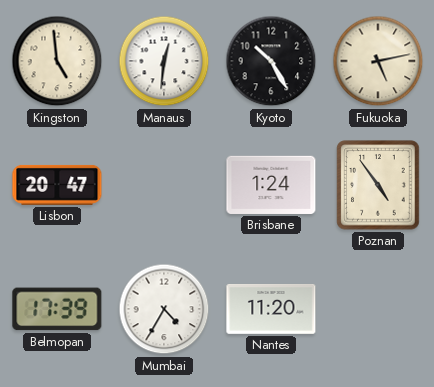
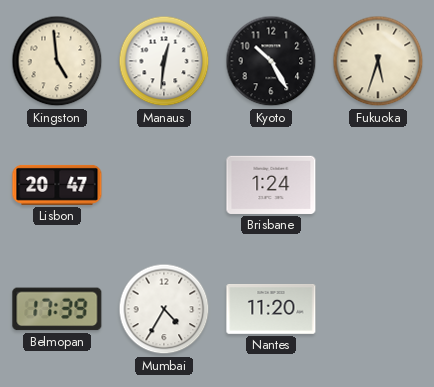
Fukuoka: 5:13 -> 5:33
Poznan: 4:54 -> none
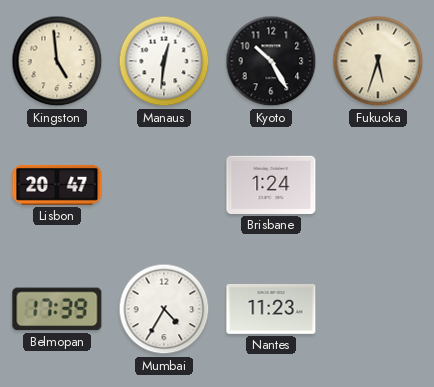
Nantes: 11:20 -> 11:23
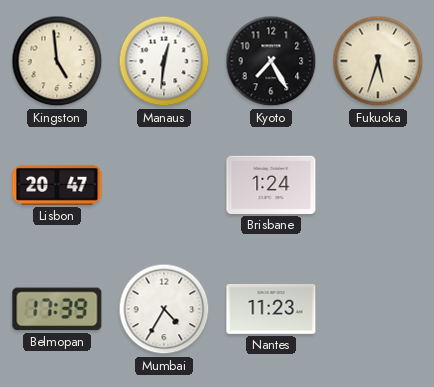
Kyoto: 10:25 -> 7:25
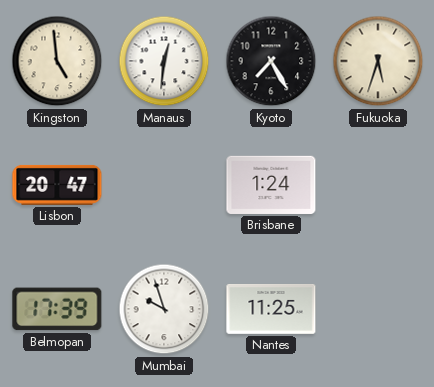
Mumbai: 4:35 -> 9:57
Nantes: 11:23 -> 11:25
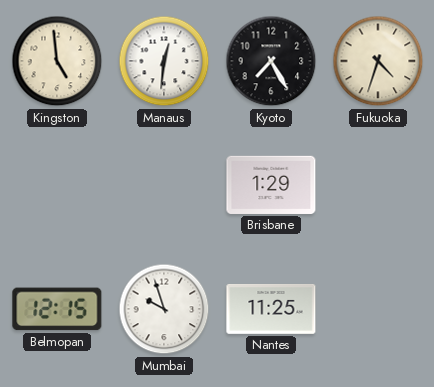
Fukuoka: 5:33 -> 4:33
Lisbon: 20:47 -> none
Brisbane: 1:24 -> 1:29
Belmopan: 17:39 -> 12:15
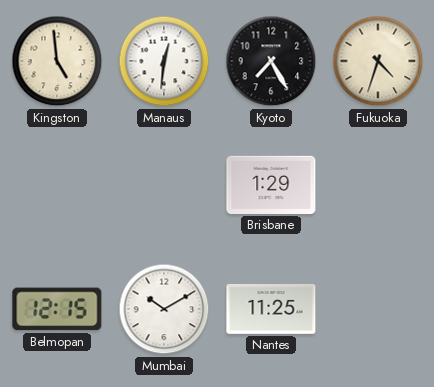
Mumbai: 9:57 -> 10:10
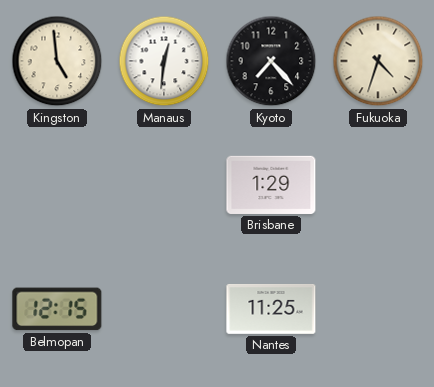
Kyoto: 7:25 -> 7:23
Mumbai: 10:10 -> none
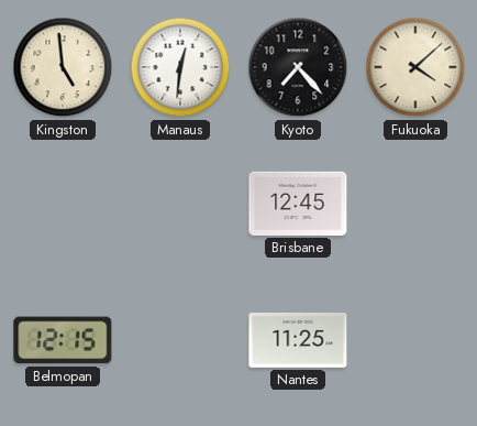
Fukuoka: 4:33 -> 4:08
Brisbane: 1:29 -> 12:45
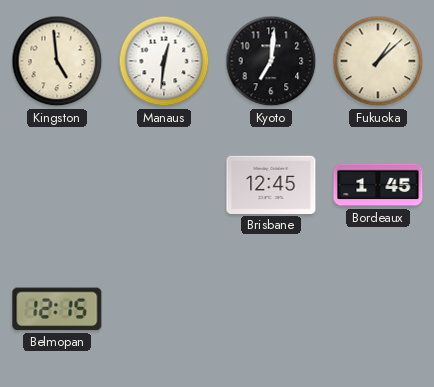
Kyoto: 7:23 -> 7:01
Fukuoka: 4:08 -> 1:08
Bordeaux: none -> 1:45
Nantes: 11:25 -> none
